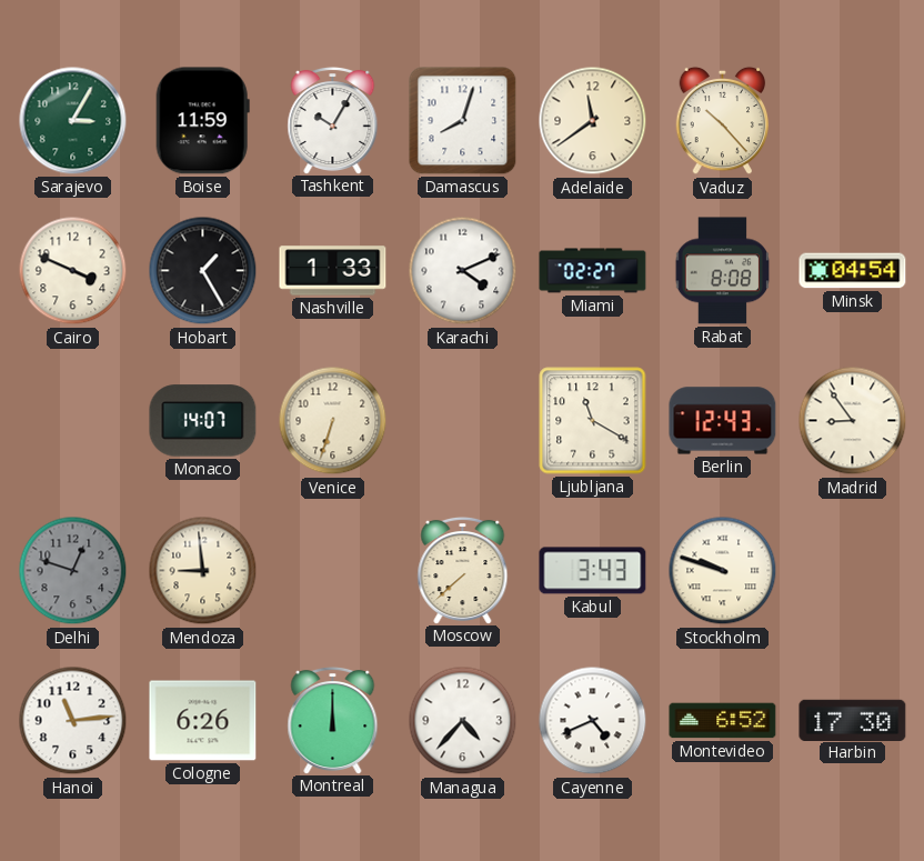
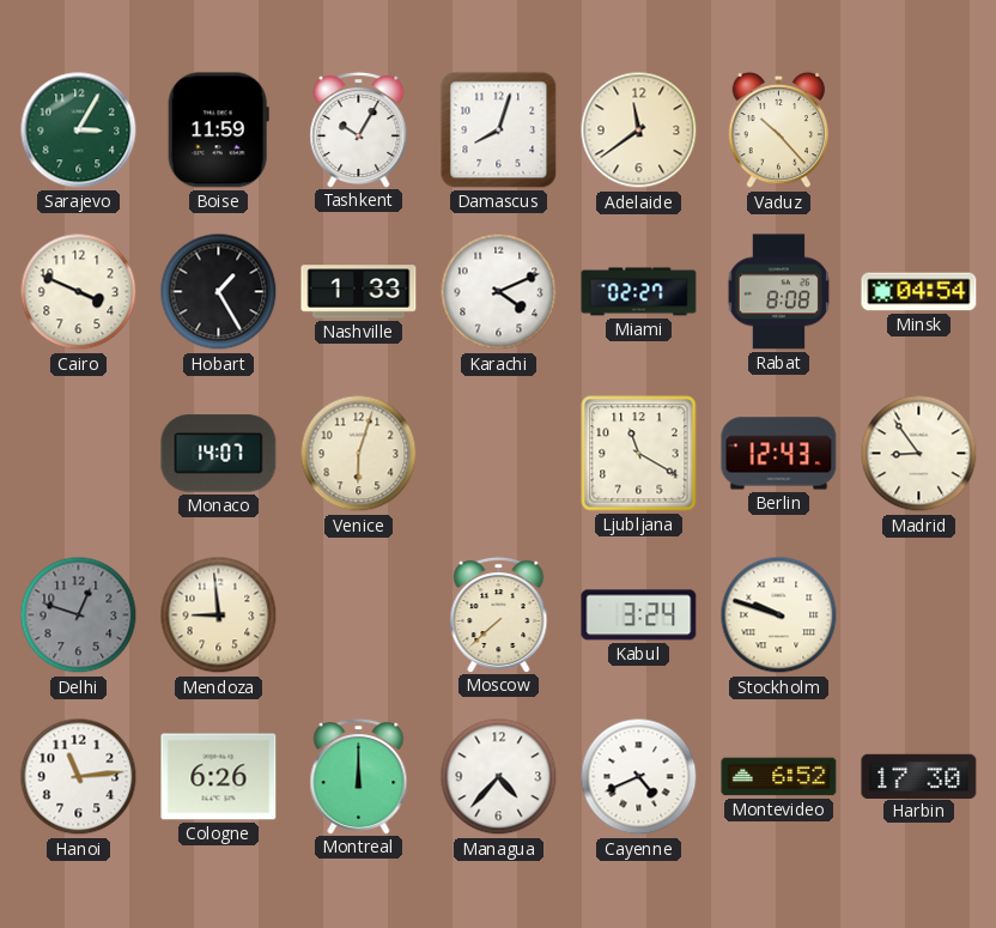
Venice: 6:33 -> 6:03
Kabul: 3:43 -> 3:24
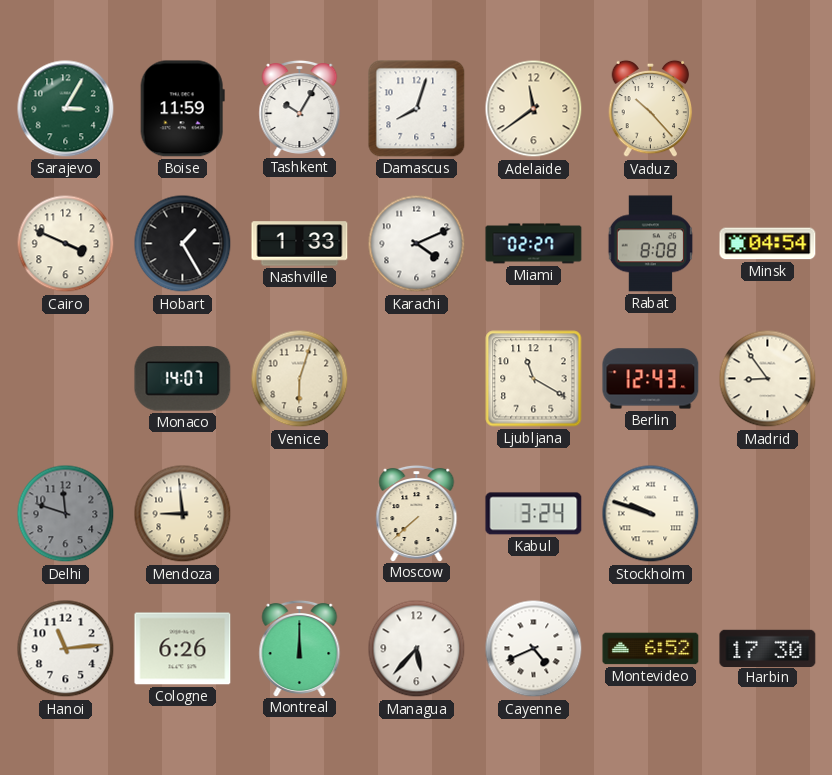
Delhi: 12:48 -> 11:48
Managua: 4:37 -> 5:37
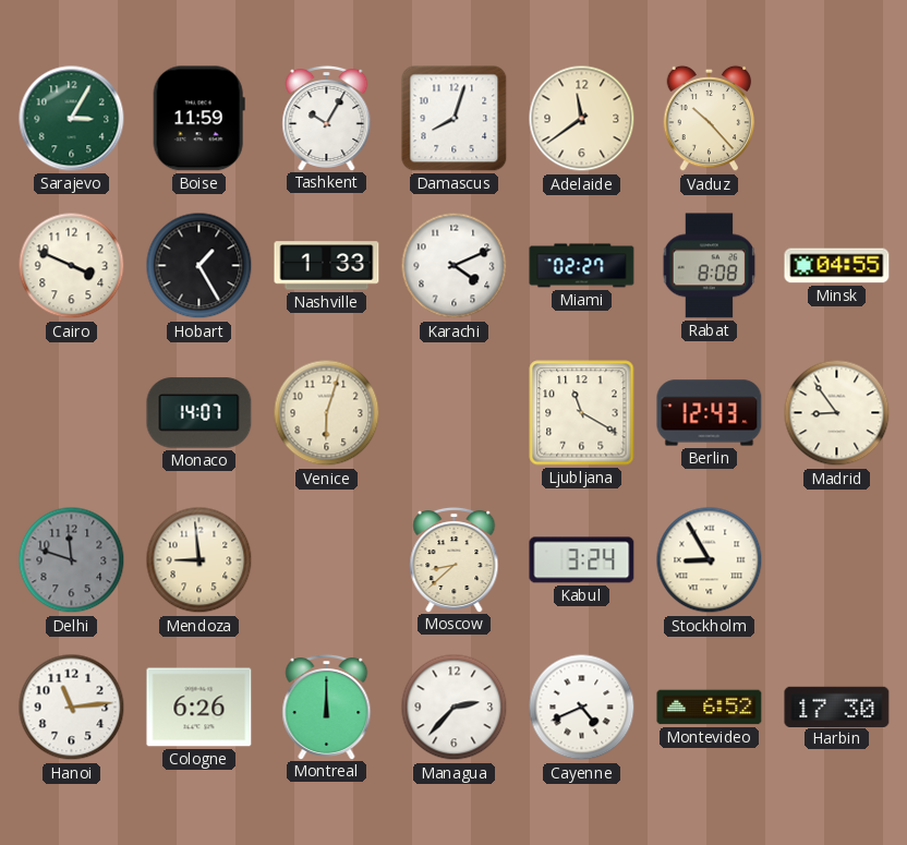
Minsk: 04:54 -> 04:55
Moscow: 7:38 -> 8:38
Stockholm: 9:48 -> 8:55
Managua: 5:37 -> 2:37
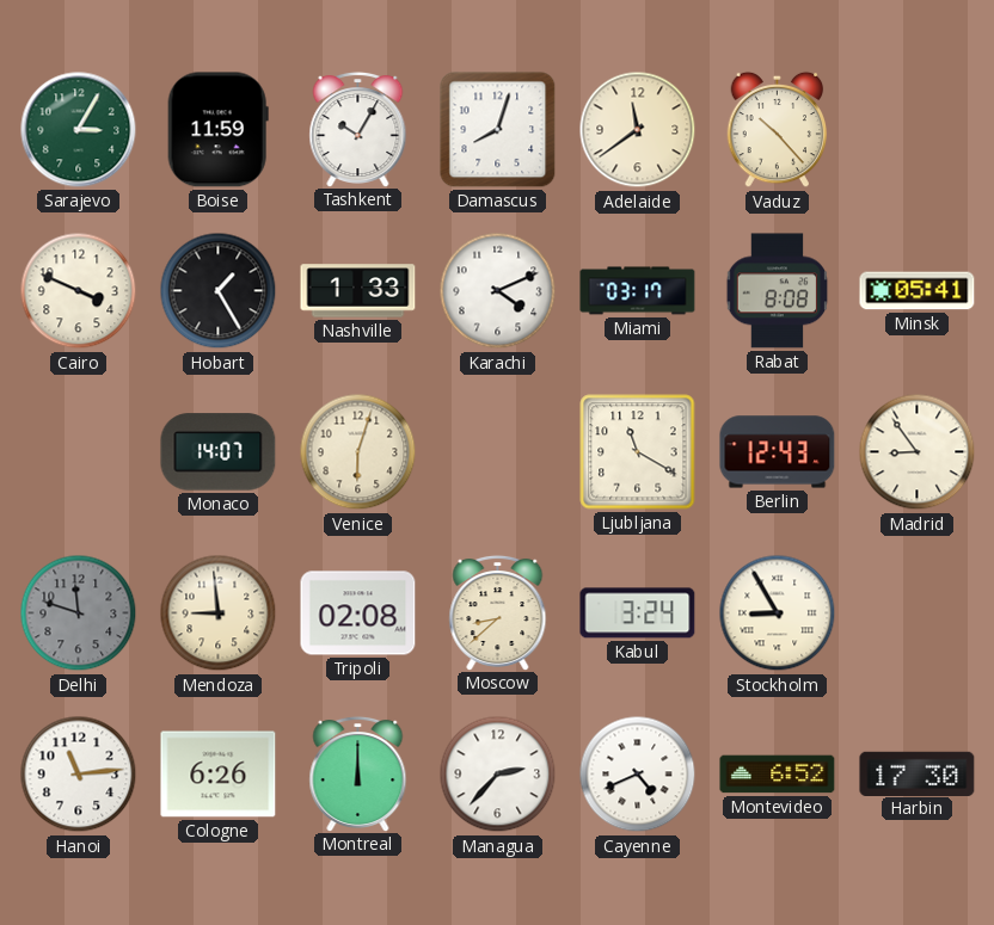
Miami: 02:27 -> 03:17
Minsk: 04:55 -> 05:41
Tripoli: none -> 02:08
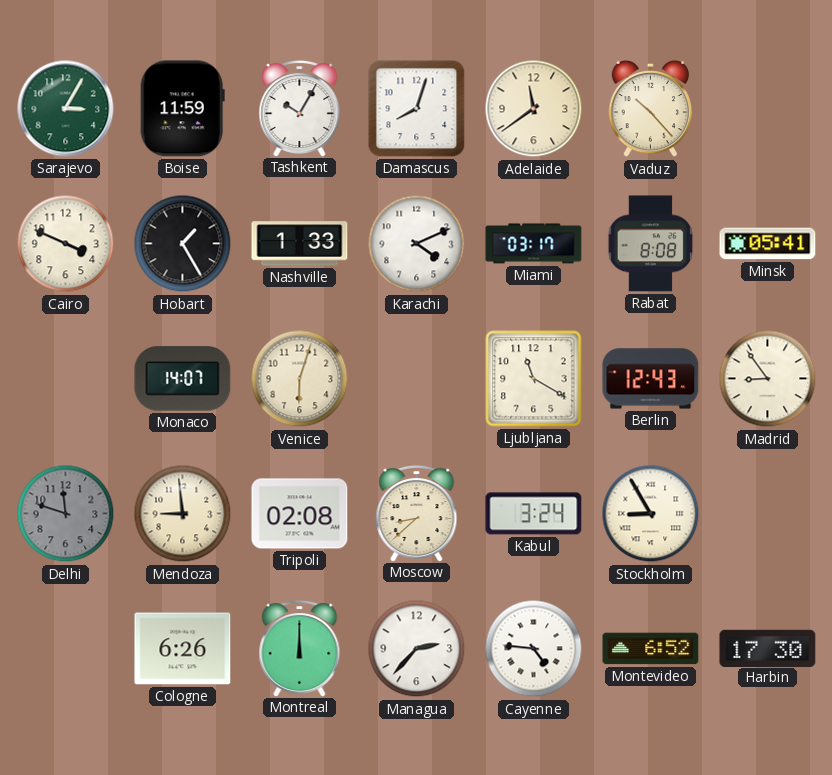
Hanoi: 11:14 -> none
Cayenne: 4:41 -> 4:46
